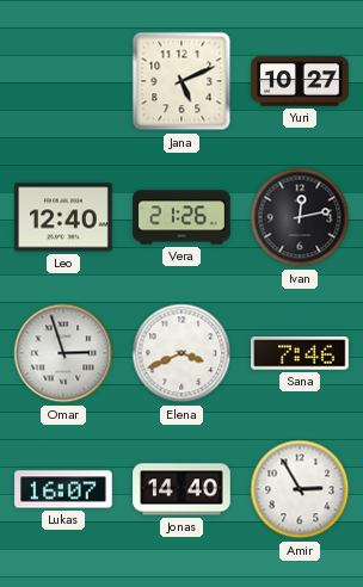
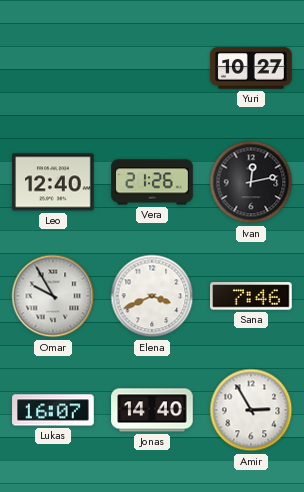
Jana: 5:11 -> none
Omar: 2:57 -> 9:55
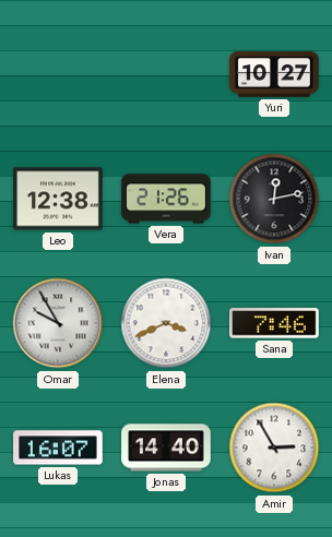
Leo: 12:40 -> 12:38
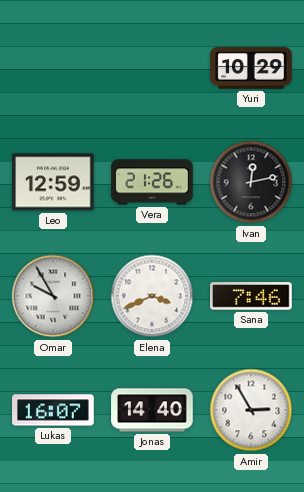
Yuri: 10:27 -> 10:29
Leo: 12:38 -> 12:59
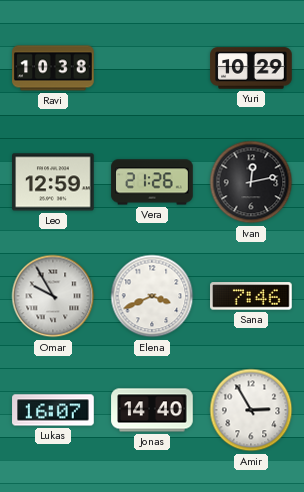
Ravi: none -> 10:38
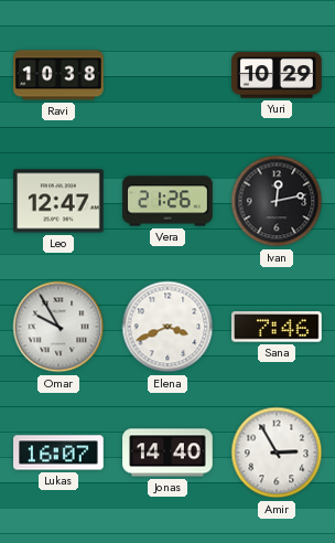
Leo: 12:59 -> 12:47
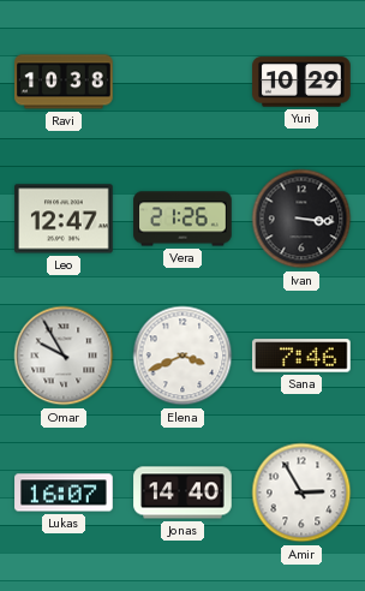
Ivan: 12:13 -> 3:16
